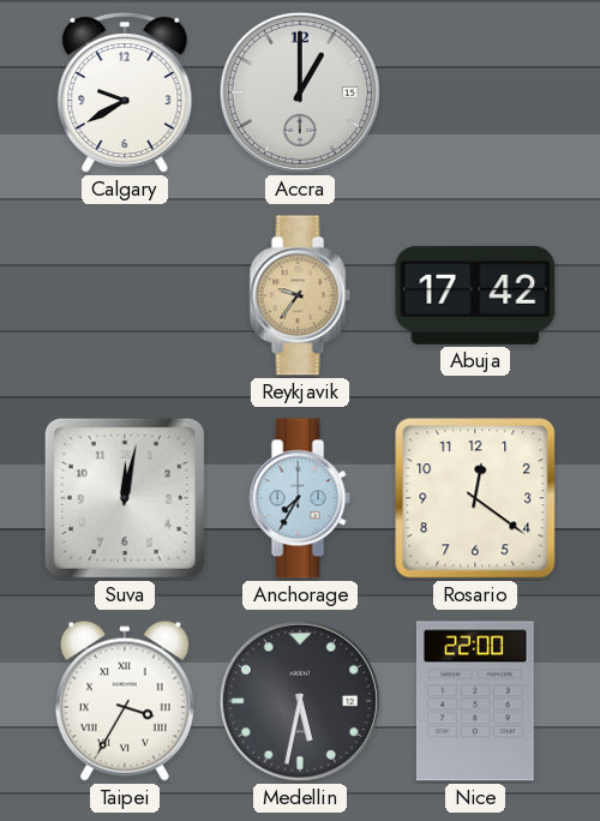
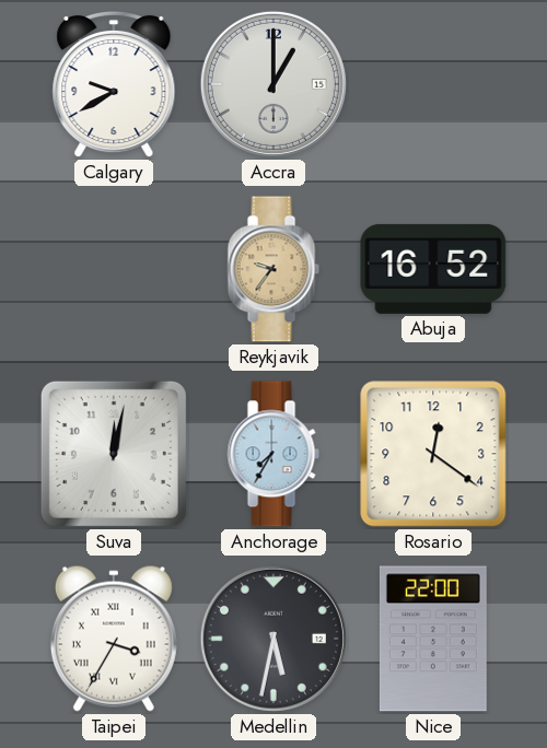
Abuja: 17:42 -> 16:52
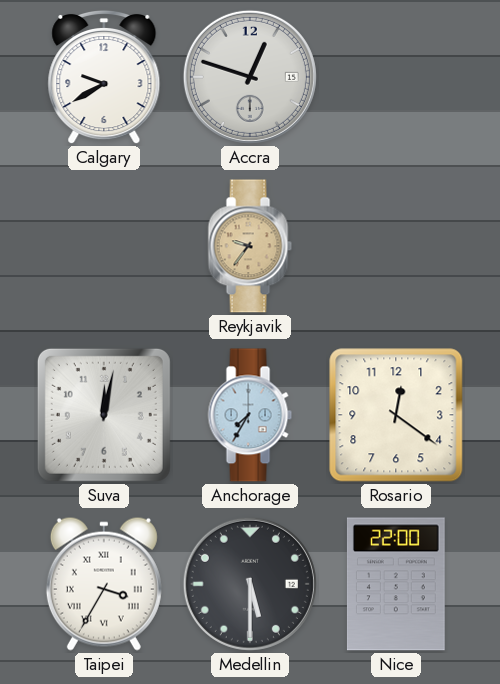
Accra: 1:00 -> 12:48
Abuja: 16:52 -> none
Medellin: 5:32 -> 5:30
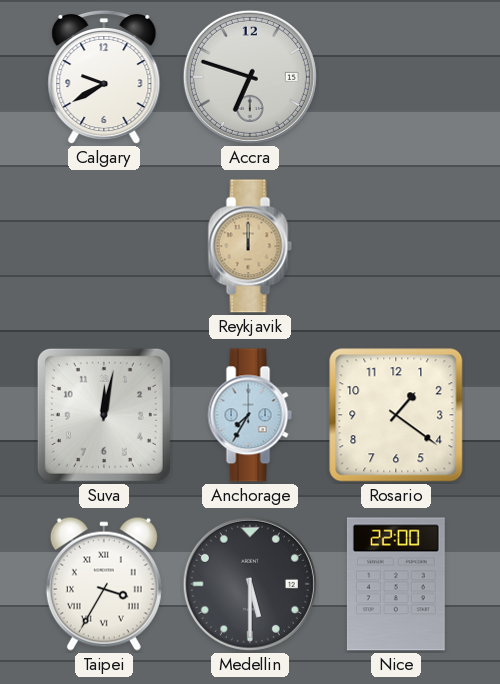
Accra: 12:48 -> 6:48
Reykjavik: 9:36 -> 12:00
Rosario: 12:21 -> 1:21
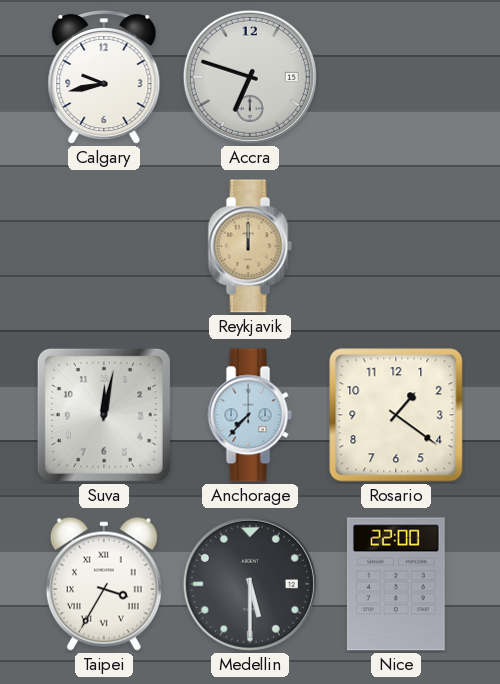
Calgary: 9:40 -> 9:43
Anchorage: 7:35 -> 7:37
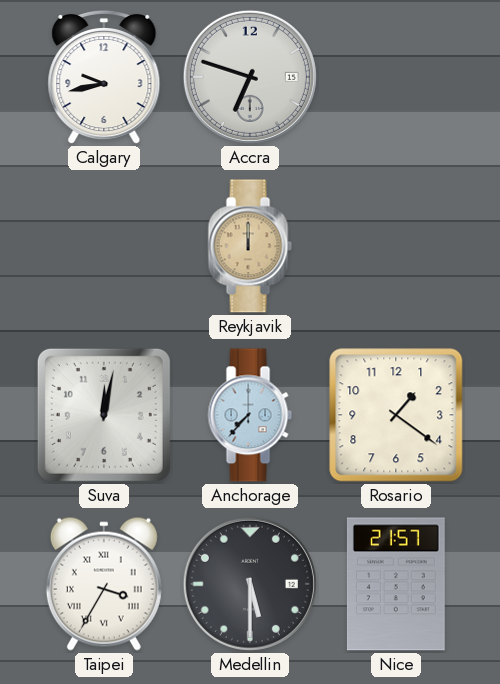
Nice: 22:00 -> 21:57
